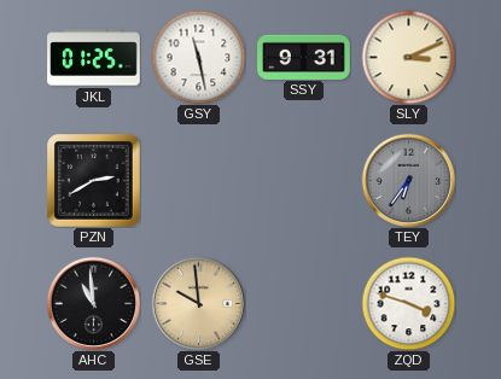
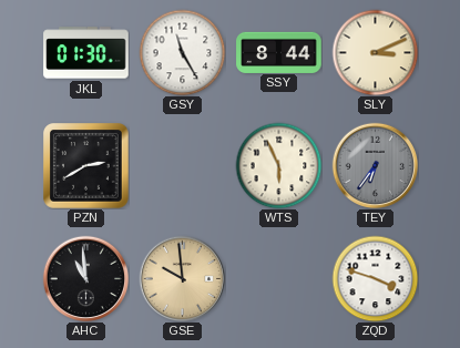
JKL: 01:25 -> 01:30
GSY: 11:28 -> 11:25
SSY: 9:31 -> 8:44
WTS: none -> 5:56
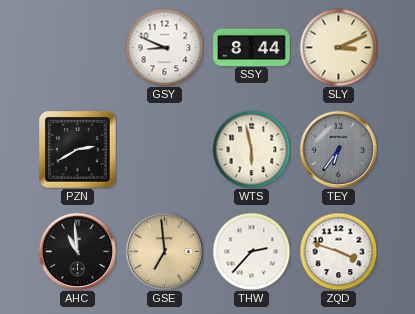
JKL: 01:30 -> none
GSY: 11:25 -> 8:49
WTS: 5:56 -> 5:58
GSE: 9:59 -> 6:59
THW: none -> 2:37
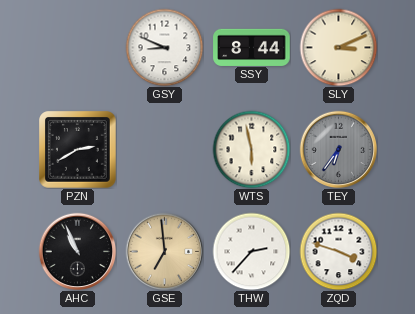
AHC: 10:59 -> 10:56
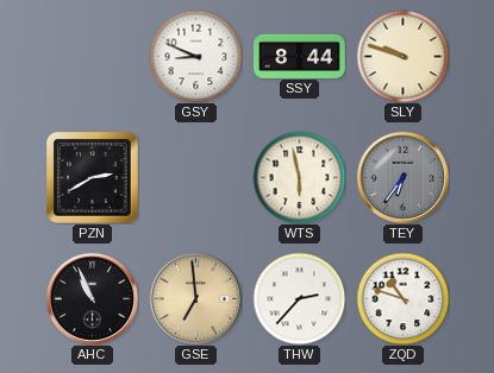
SLY: 3:11 -> 9:48
ZQD: 3:48 -> 10:48
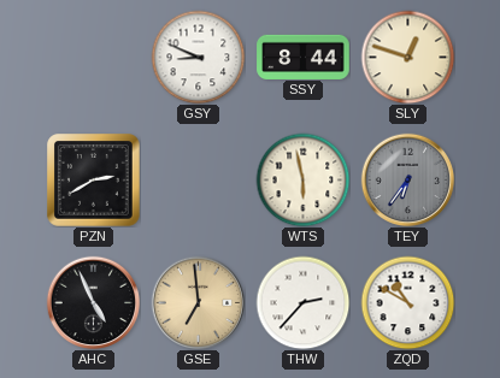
SLY: 9:48 -> 12:48
AHC: 10:56 -> 4:56
ZQD: 10:48 -> 10:50
